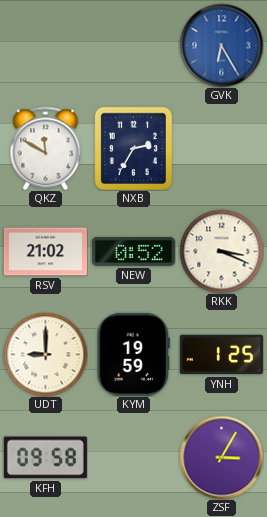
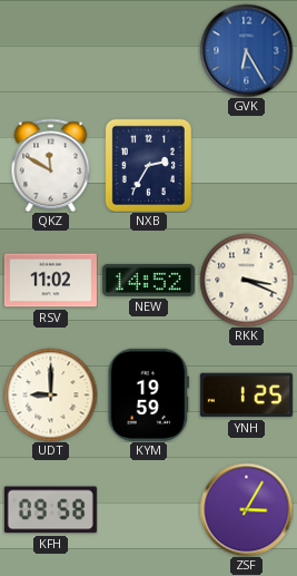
RSV: 21:02 -> 11:02
NEW: 0:52 -> 14:52
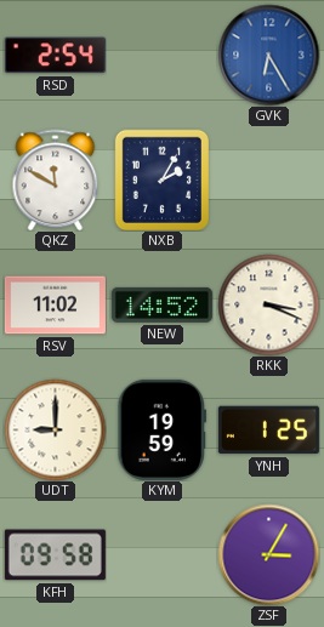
RSD: none -> 2:54
NXB: 2:35 -> 2:05
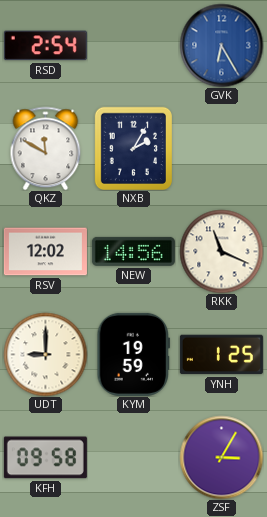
RSV: 11:02 -> 12:02
NEW: 14:52 -> 14:56
RKK: 3:19 -> 11:19
